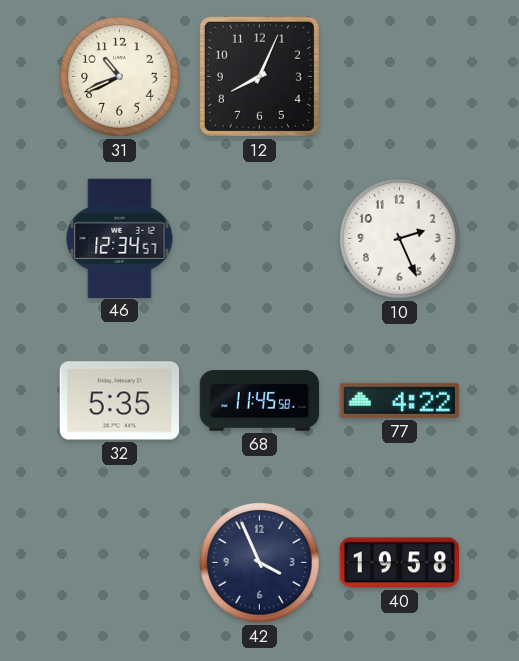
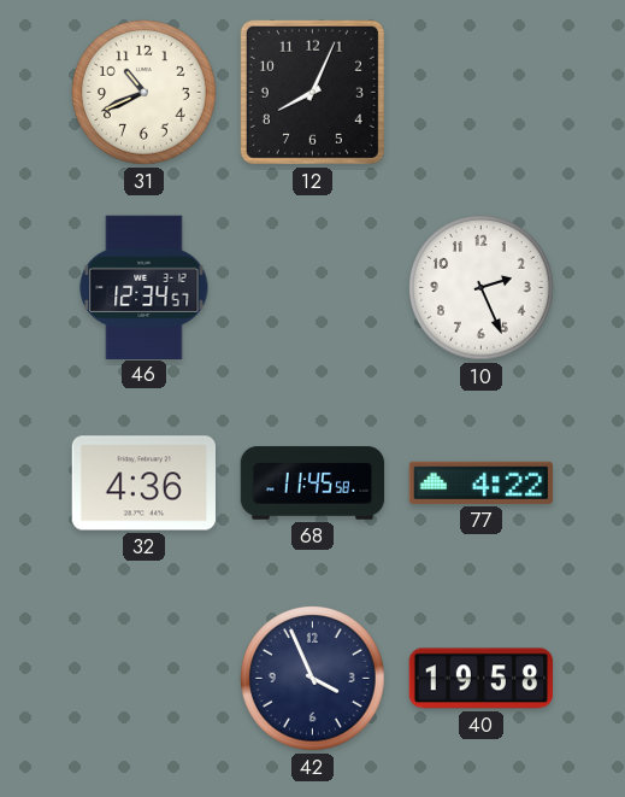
32: 5:35 -> 4:36
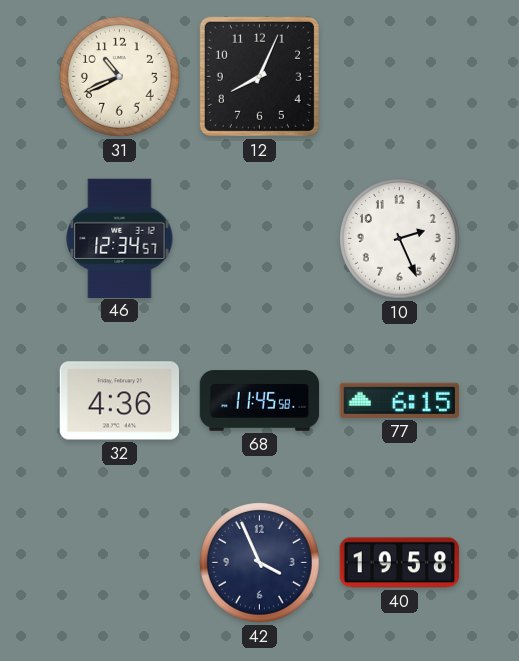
77: 4:22 -> 6:15
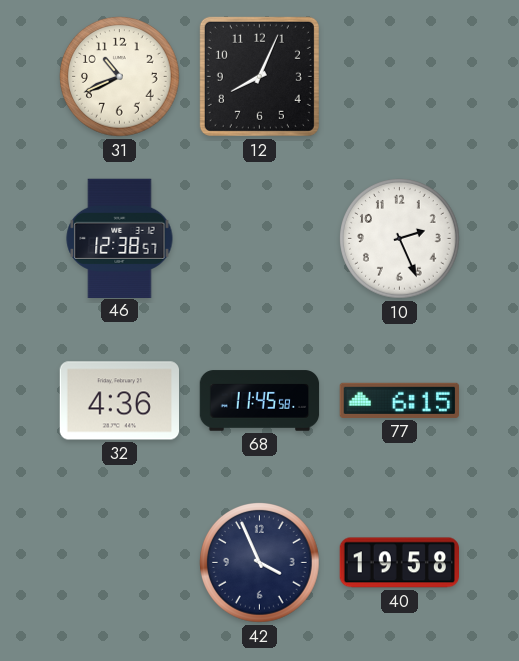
46: 12:34 -> 12:38
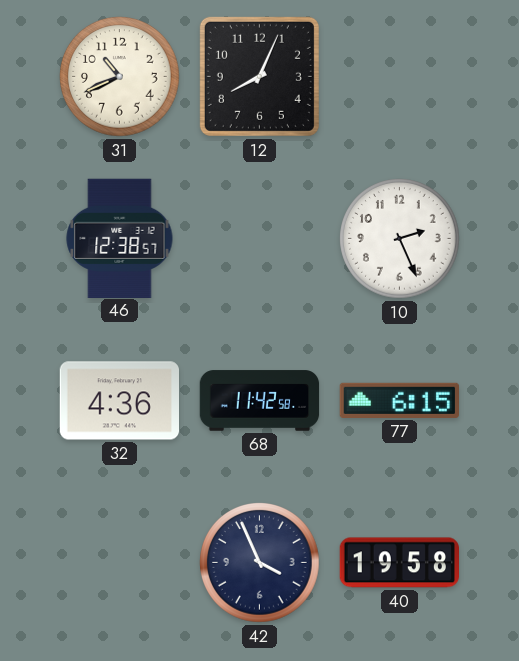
68: 11:45 -> 11:42
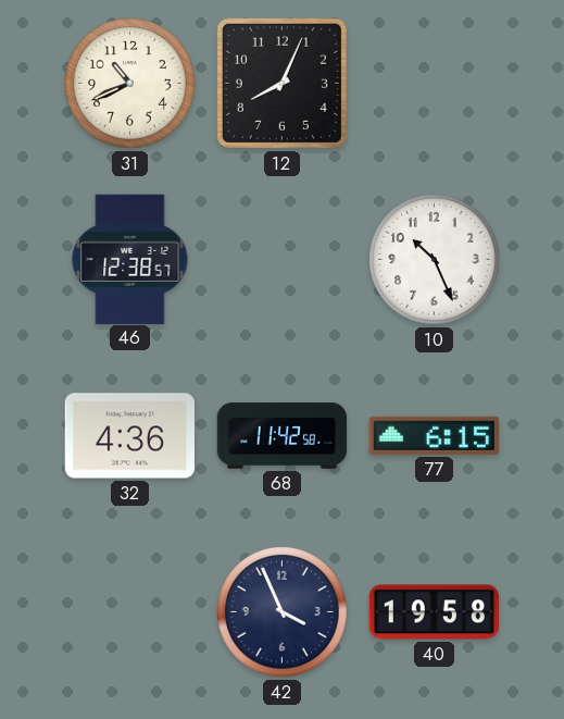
10: 2:26 -> 10:26
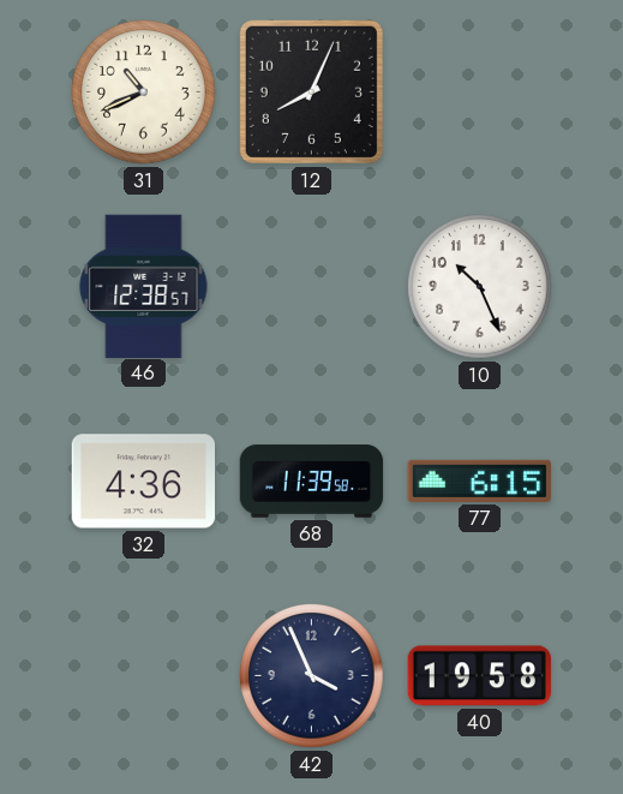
68: 11:42 -> 11:39
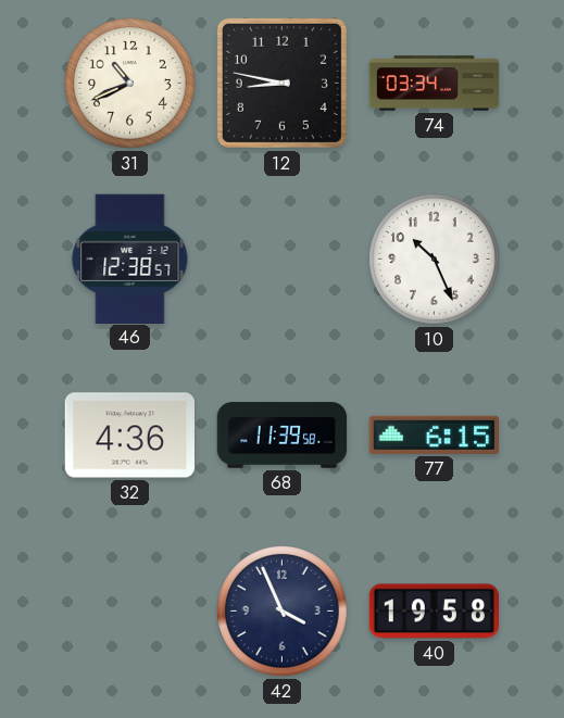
12: 8:04 -> 8:47
74: none -> 03:34
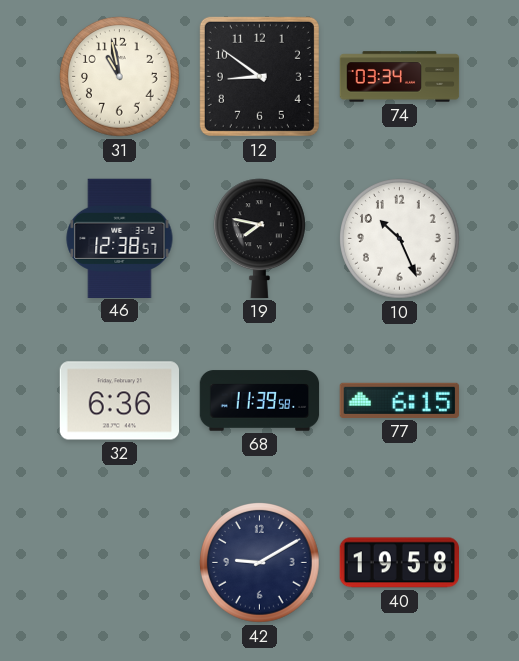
31: 10:41 -> 10:58
12: 8:47 -> 8:51
19: none -> 7:47
32: 4:36 -> 6:36
42: 3:56 -> 9:10
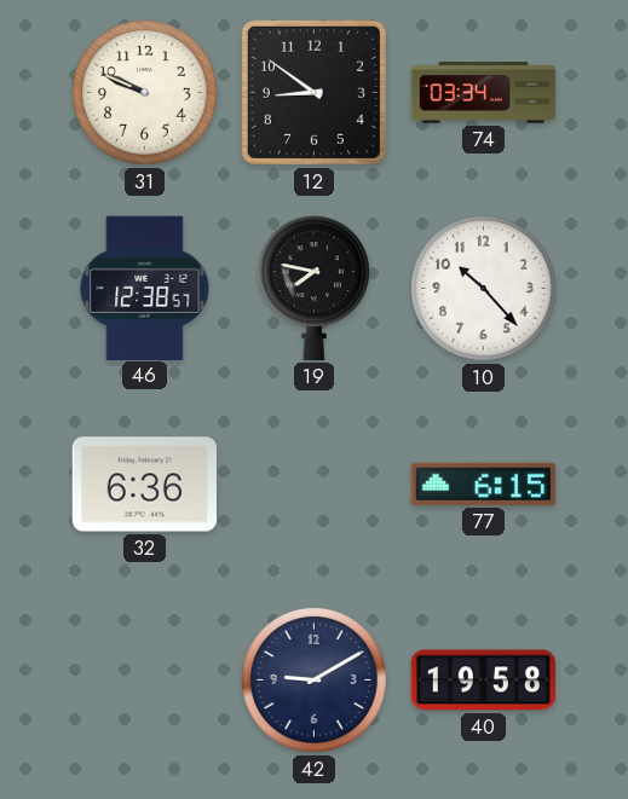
31: 10:58 -> 9:49
10: 10:26 -> 10:23
68: 11:39 -> none
